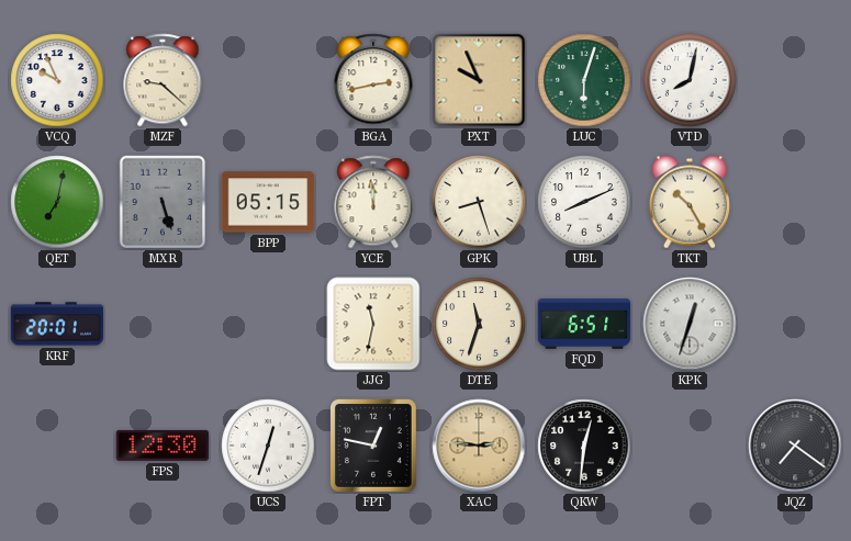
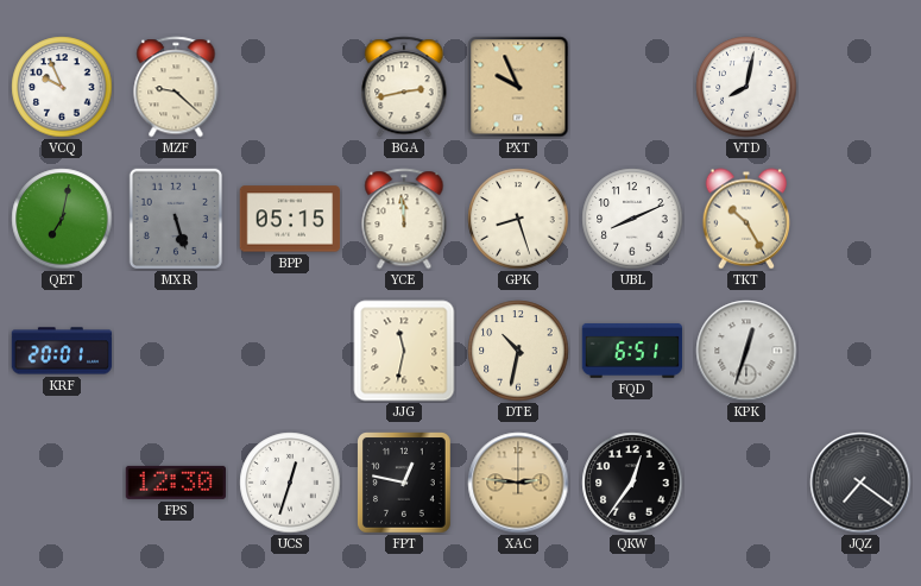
LUC: 6:03 -> none
DTE: 11:33 -> 10:32
QKW: 12:31 -> 12:36
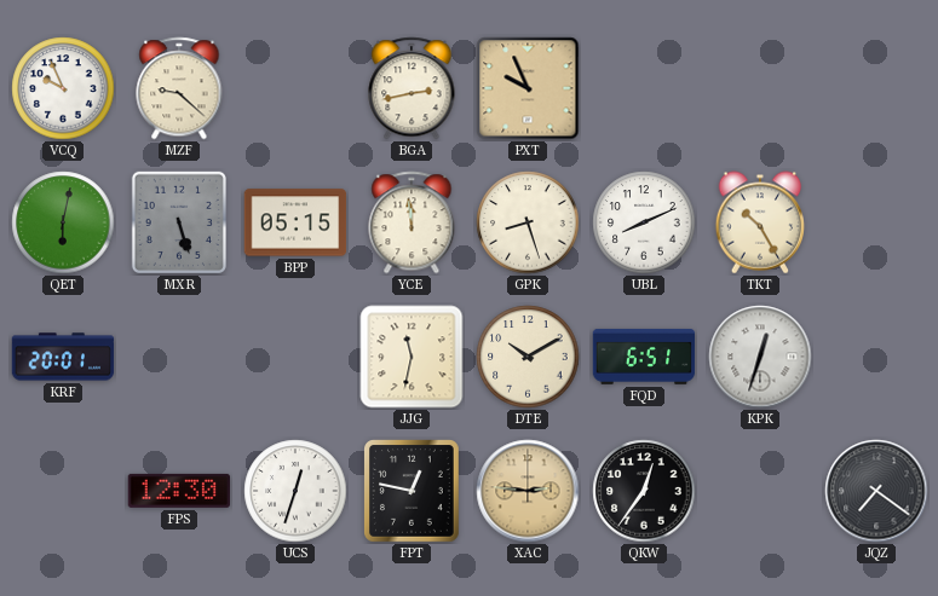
VTD: 8:02 -> none
QET: 7:02 -> 6:02
DTE: 10:32 -> 10:10
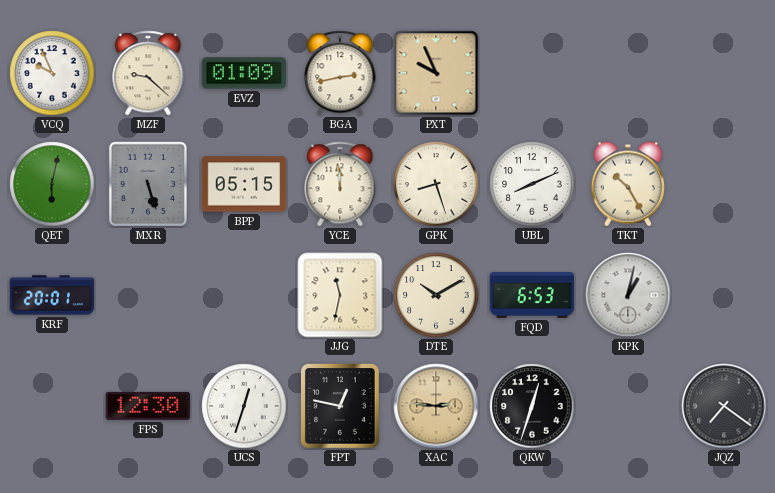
EVZ: none -> 01:09
FQD: 6:51 -> 6:53
KPK: 12:33 -> 1:02
QKW: 12:36 -> 12:33
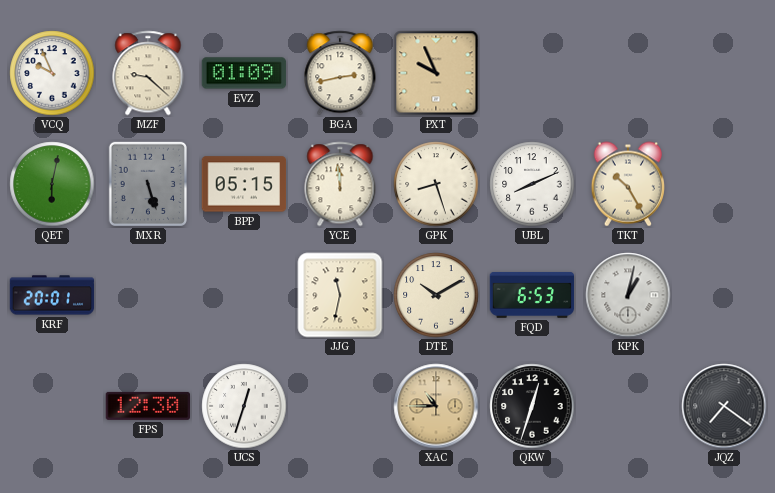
FPT: 12:47 -> none
XAC: 2:46 -> 10:45
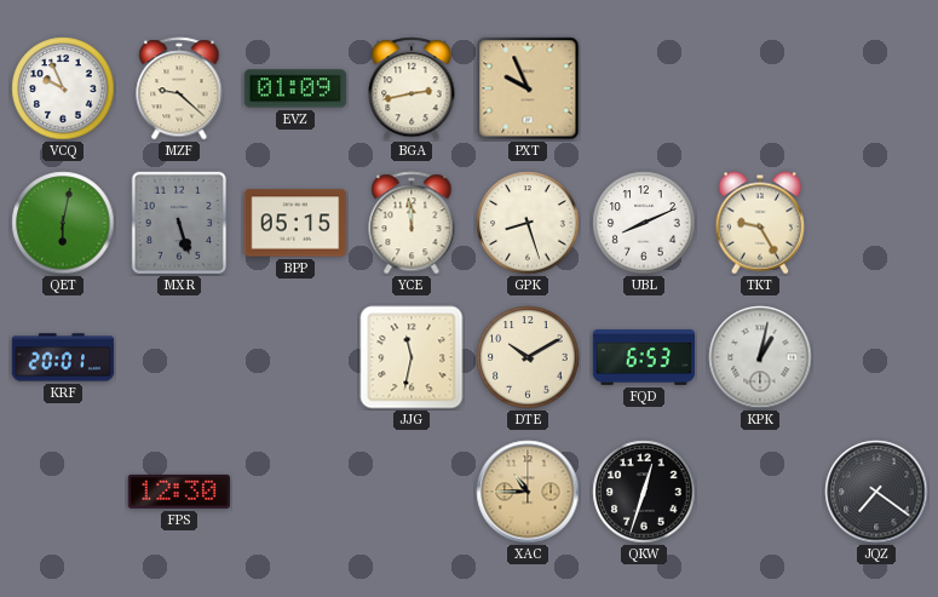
TKT: 10:25 -> 9:25
UCS: 12:33 -> none
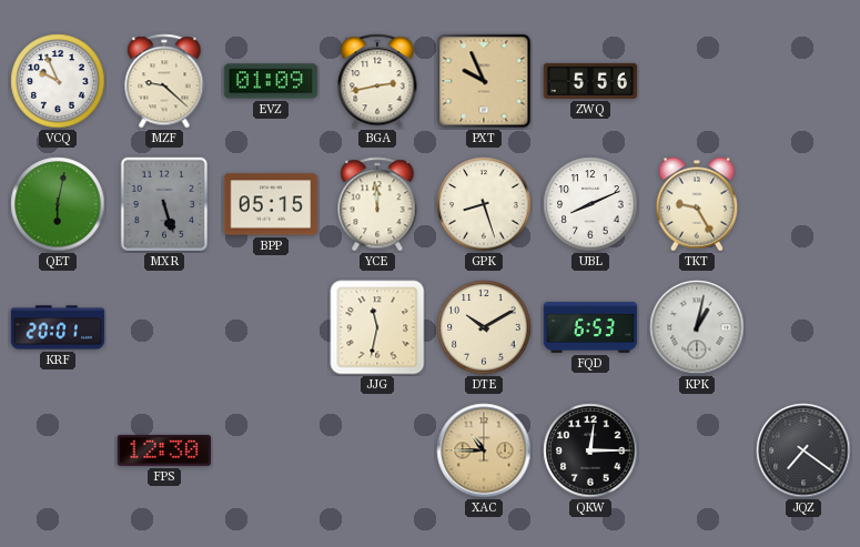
ZWQ: none -> 5:56
QKW: 12:33 -> 12:15
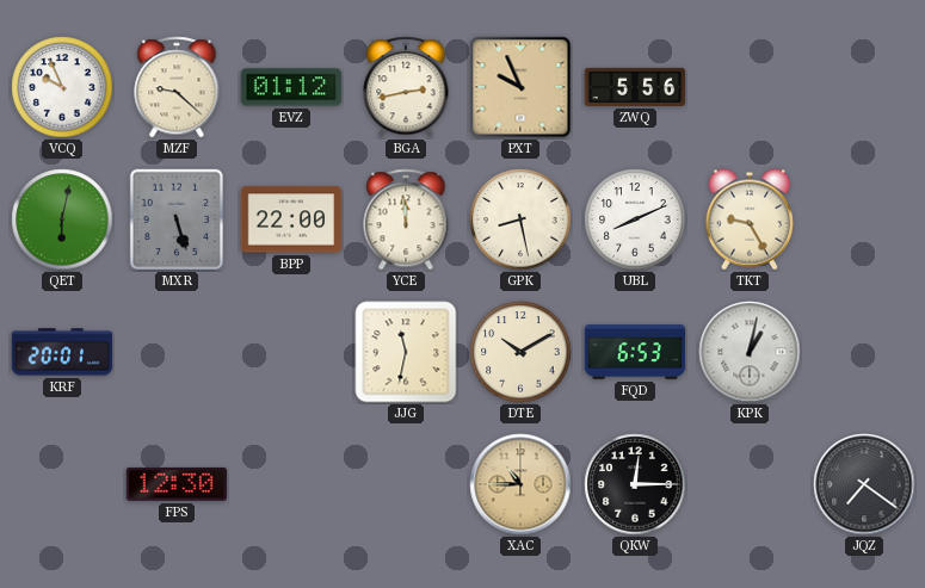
EVZ: 01:09 -> 01:12
BPP: 05:15 -> 22:00
GPK: 8:27 -> 8:28
